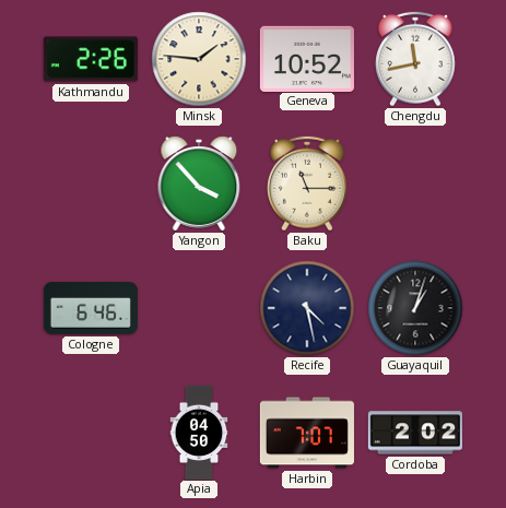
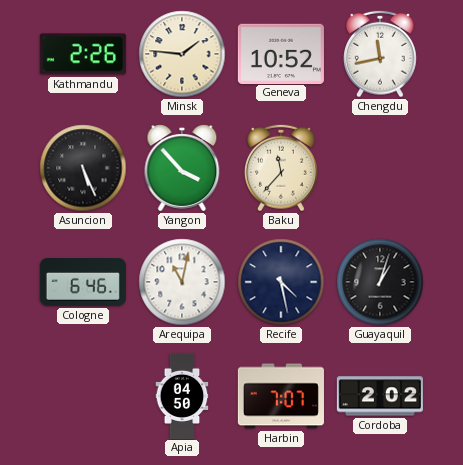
Asuncion: none -> 5:26
Baku: 11:15 -> 11:37
Arequipa: none -> 11:02
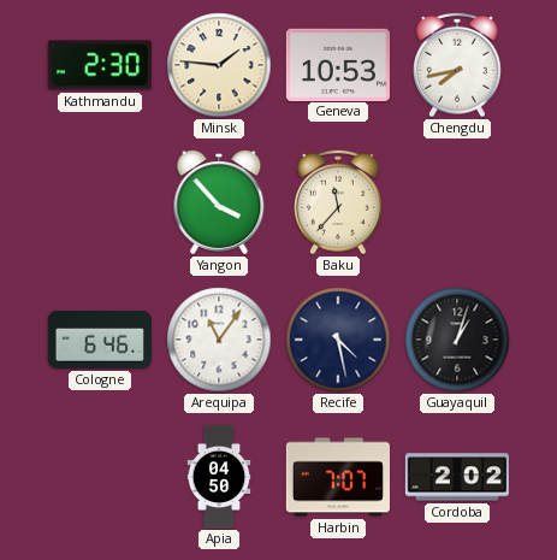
Kathmandu: 2:26 -> 2:30
Geneva: 10:52 -> 10:53
Chengdu: 11:43 -> 7:43
Asuncion: 5:26 -> none
Arequipa: 11:02 -> 11:06
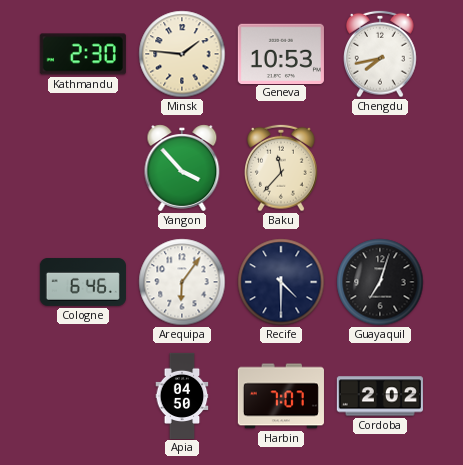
Arequipa: 11:06 -> 6:06
Recife: 4:28 -> 4:30
Guayaquil: 1:03 -> 7:03
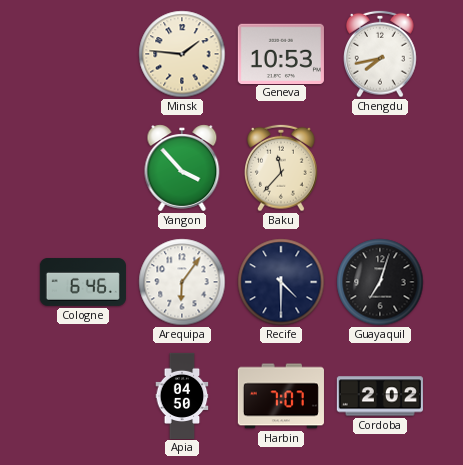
Kathmandu: 2:30 -> none
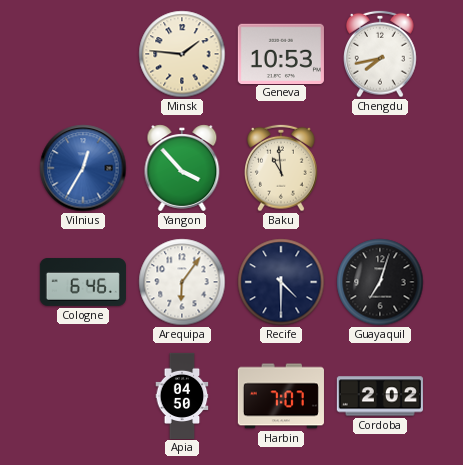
Vilnius: none -> 12:35
Baku: 11:37 -> 10:59
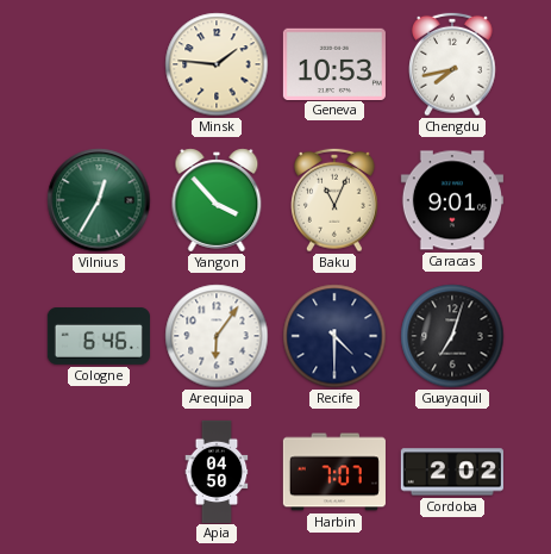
Vilnius dial: blue -> green
Baku: 10:59 -> 11:04
Caracas: none -> 9:01
